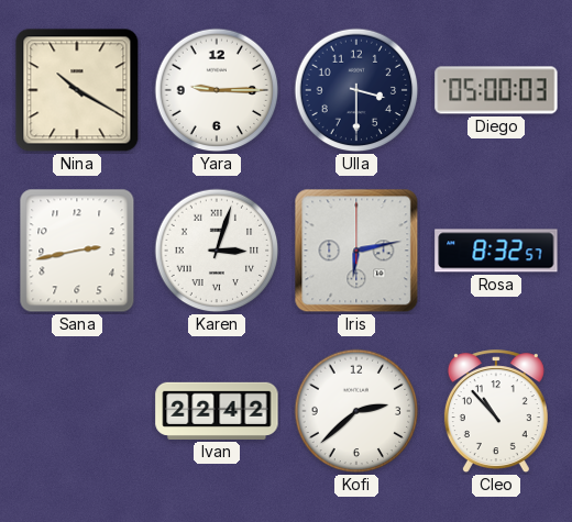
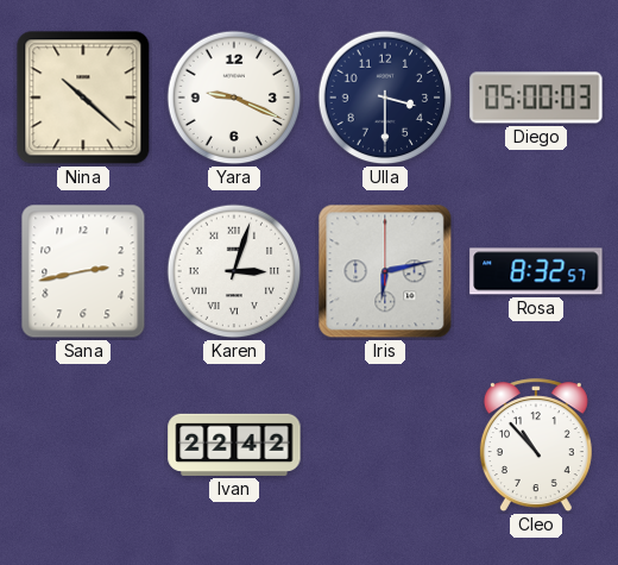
Nina: 10:20 -> 10:22
Yara: 9:15 -> 9:19
Kofi: 2:38 -> none
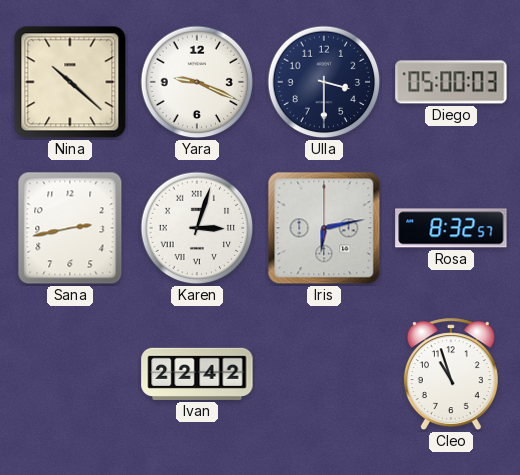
Cleo: 10:53 -> 10:57
